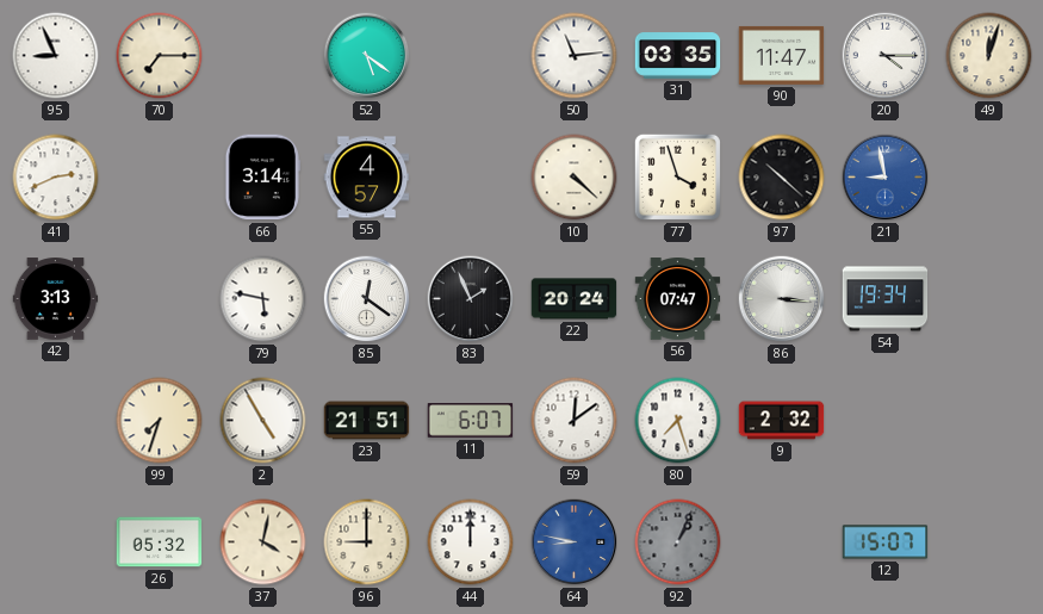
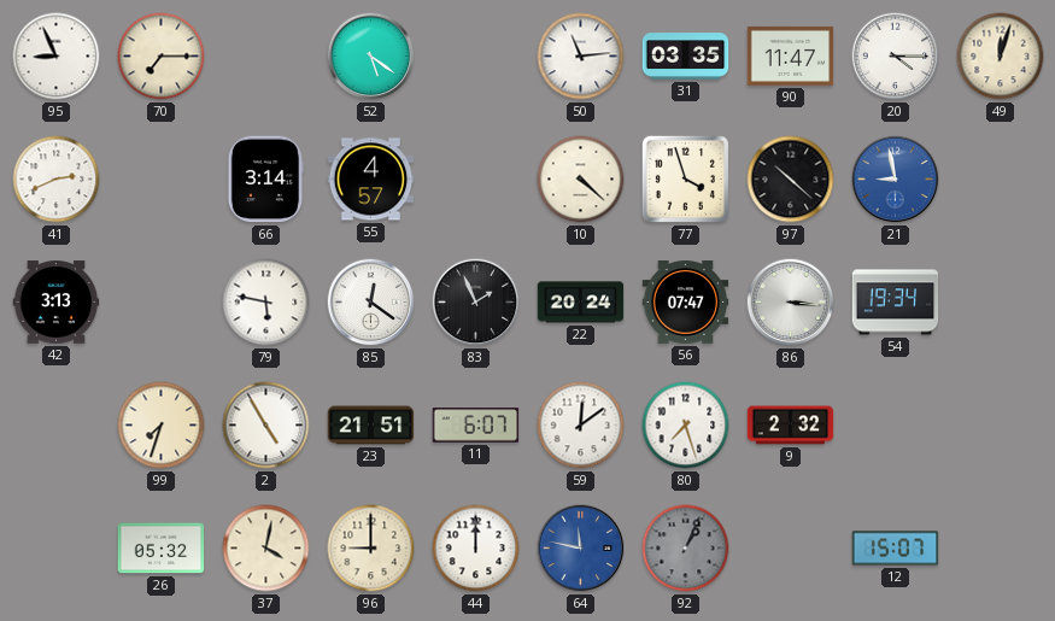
64: 8:47 -> 11:47
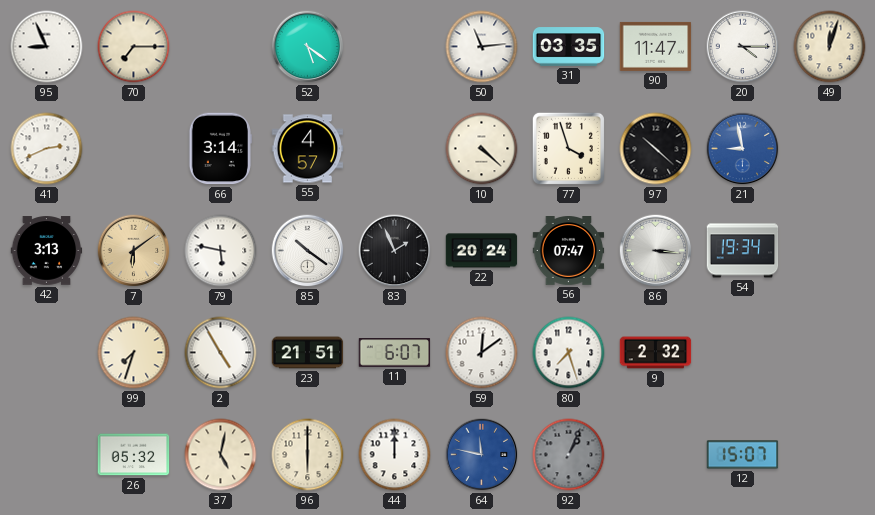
7: none -> 6:09
85: 12:21 -> 10:21
37: 4:02 -> 5:02
96: 9:00 -> 6:00
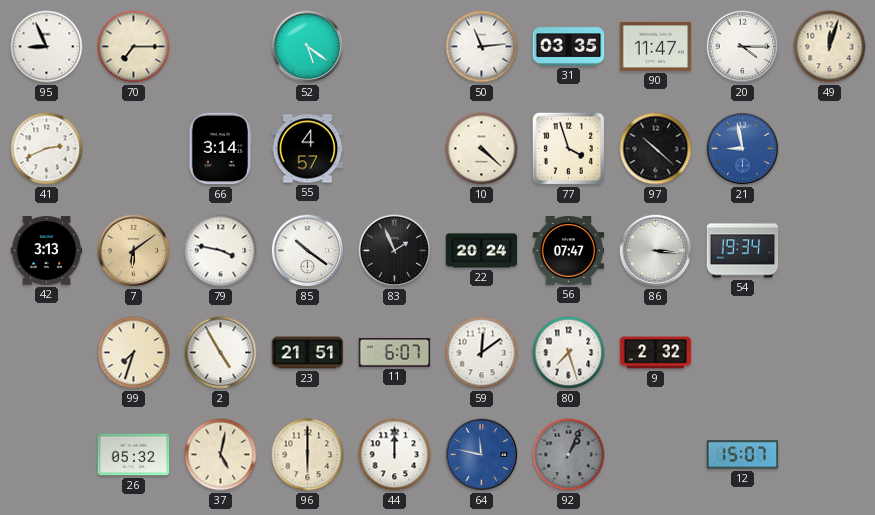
79: 5:47 -> 3:47
